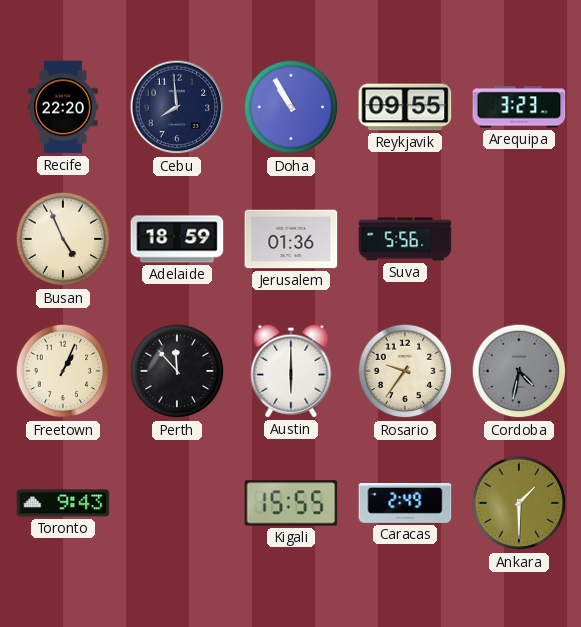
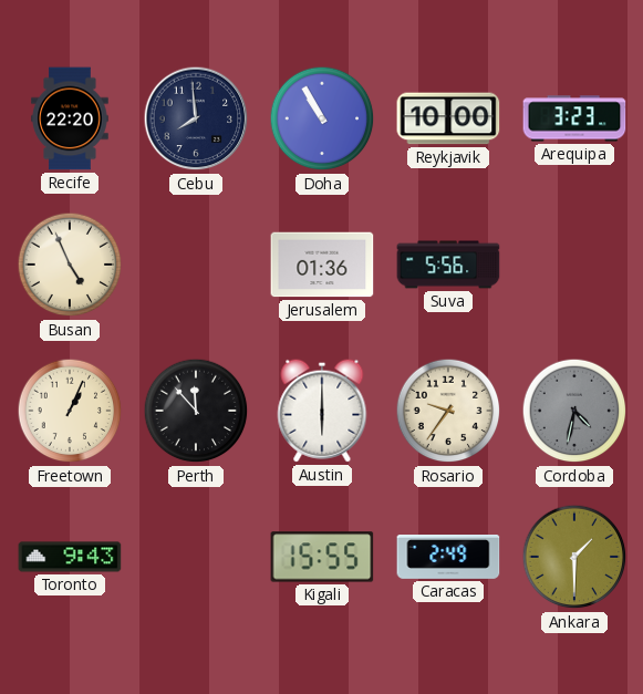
Reykjavik: 09:55 -> 10:00
Adelaide: 18:59 -> none
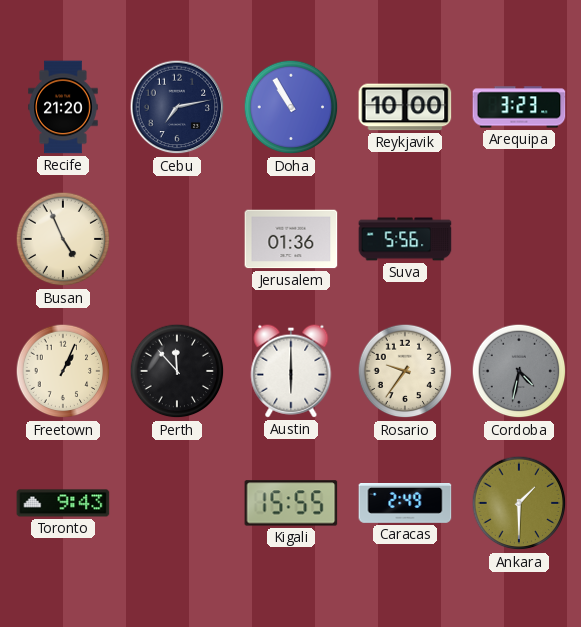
Recife: 22:20 -> 21:20
Cebu: 7:59 -> 7:13
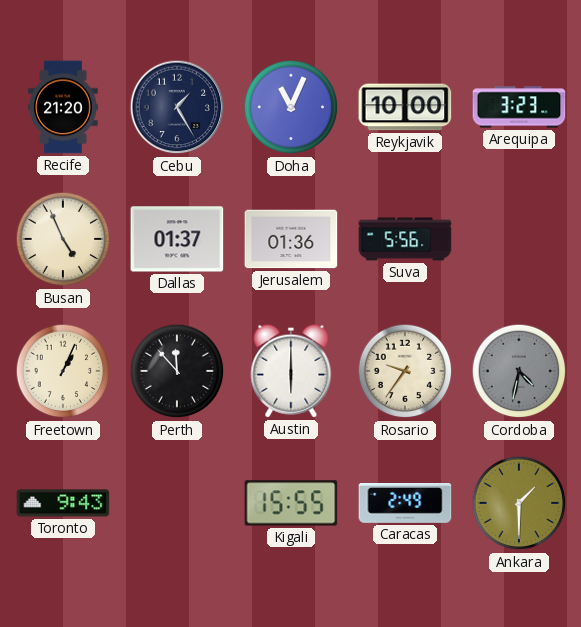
Cebu: 7:13 -> 1:25
Doha: 10:55 -> 11:04
Dallas: none -> 01:37
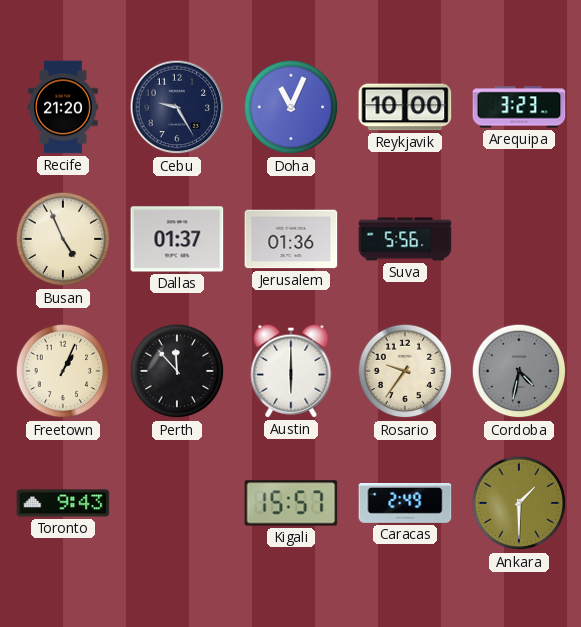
Cebu: 1:25 -> 9:25
Kigali: 15:55 -> 15:57
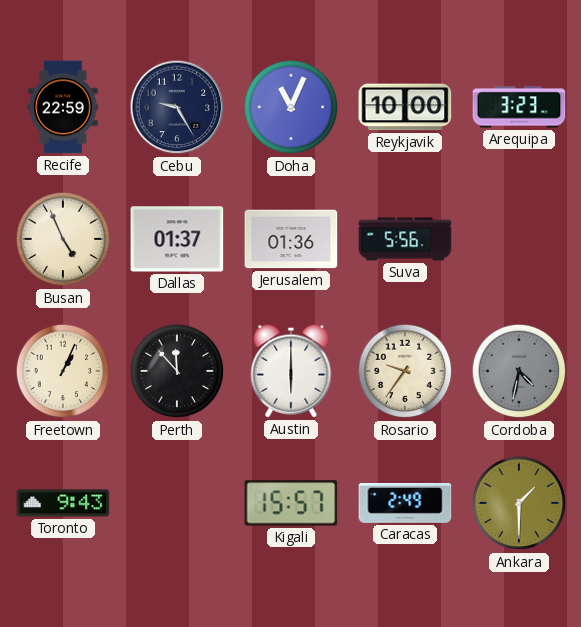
Recife: 21:20 -> 22:59
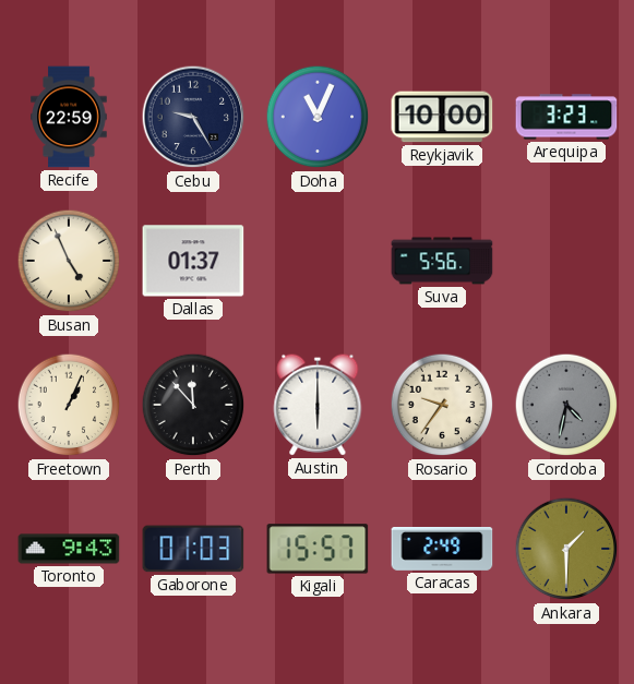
Jerusalem: 01:36 -> none
Gaborone: none -> 01:03
